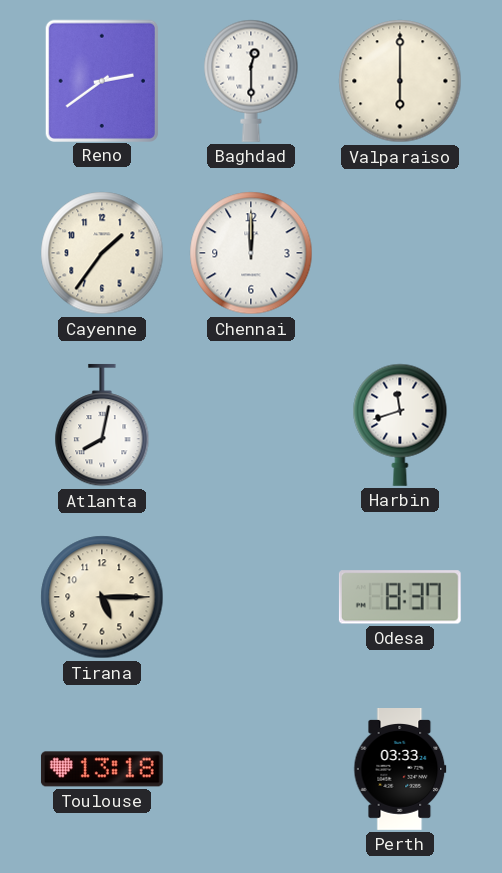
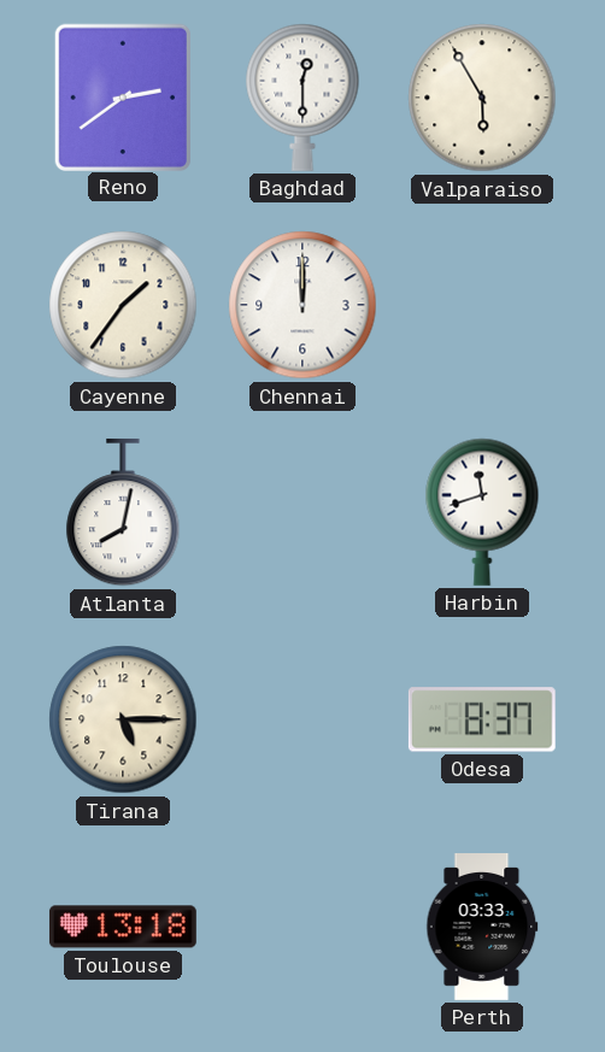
Valparaiso: 6:00 -> 5:55
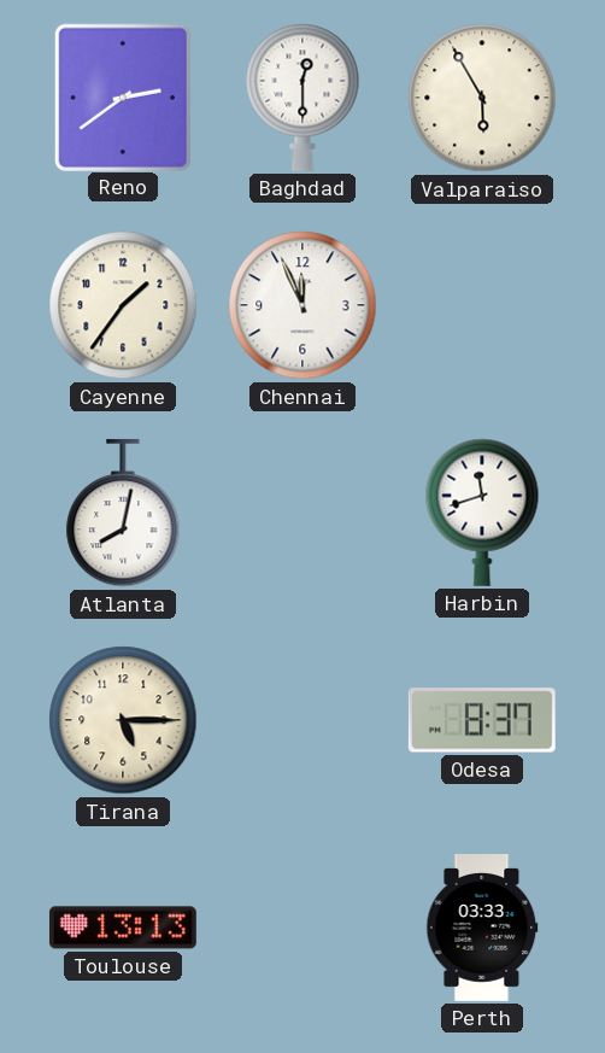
Chennai: 12:00 -> 11:56
Toulouse: 13:18 -> 13:13
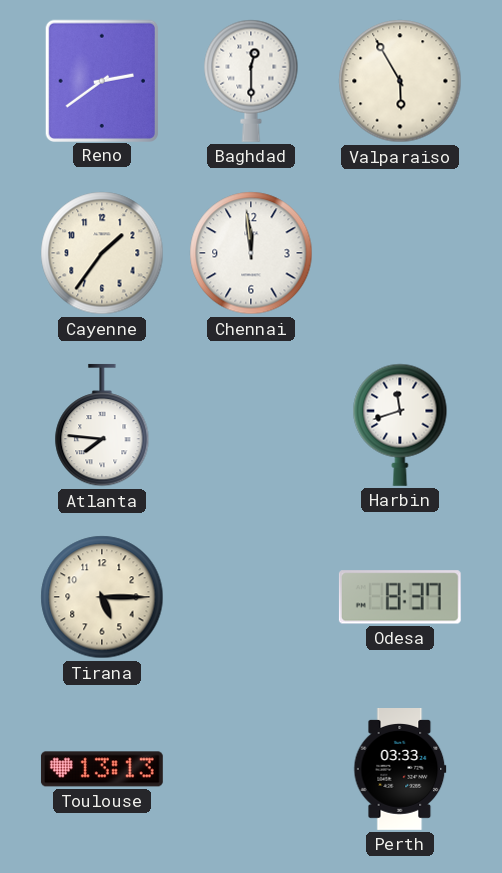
Chennai: 11:56 -> 11:59
Atlanta: 8:02 -> 7:46
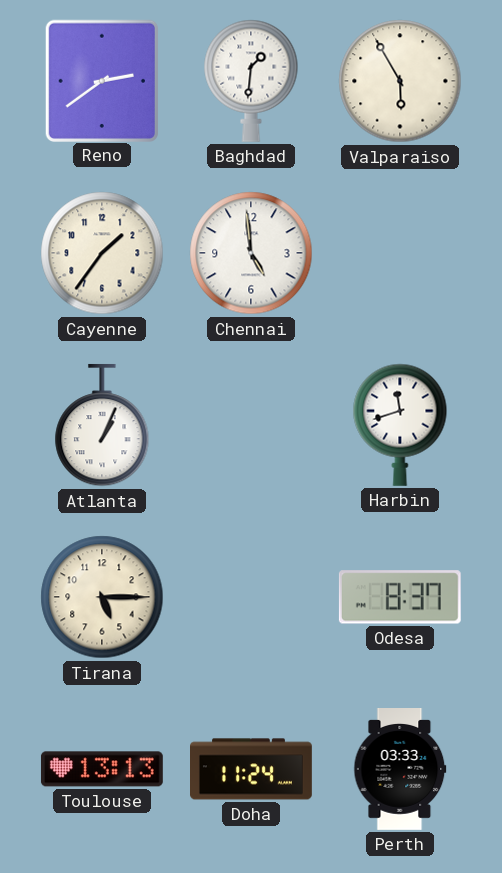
Baghdad: 12:30 -> 1:31
Chennai: 11:59 -> 4:59
Atlanta: 7:46 -> 1:04
Doha: none -> 11:24
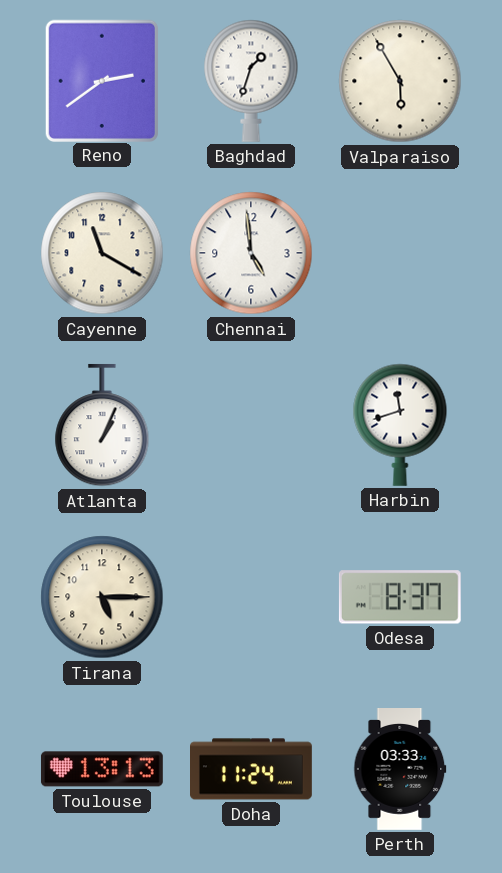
Baghdad: 1:31 -> 1:33
Cayenne: 1:36 -> 11:20
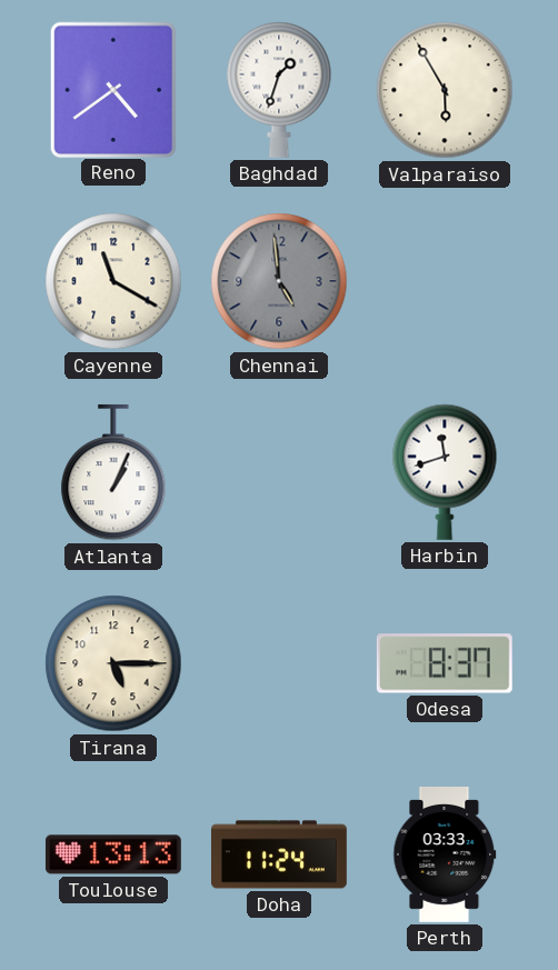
Reno: 2:39 -> 4:39
Chennai dial: white -> grey
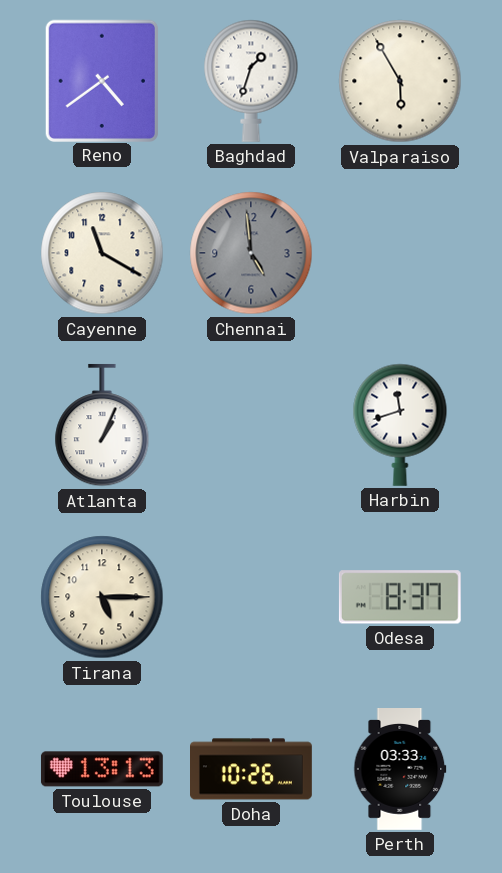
Doha: 11:24 -> 10:26
